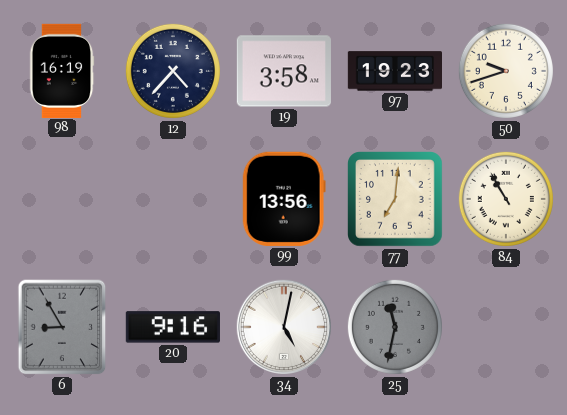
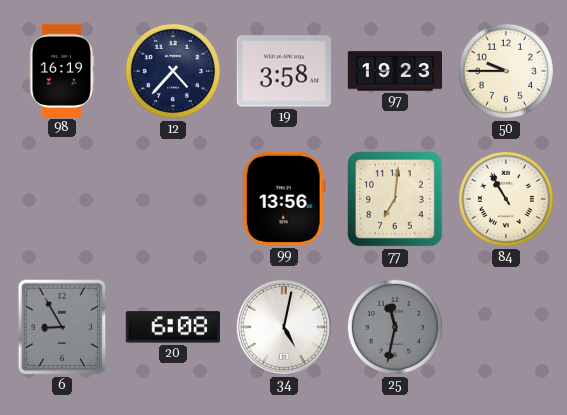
50: 9:42 -> 9:45
20: 9:16 -> 6:08
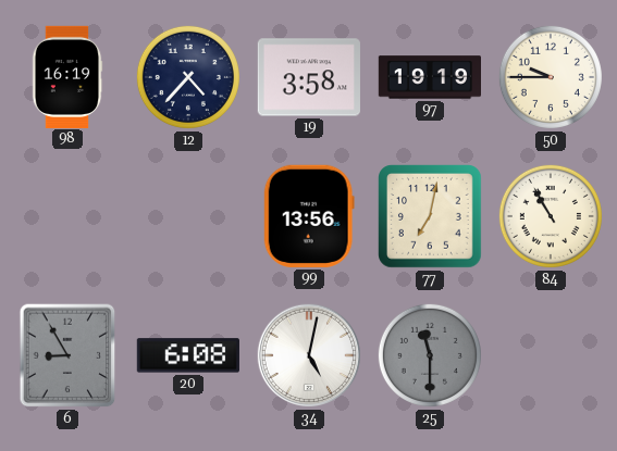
97: 19:23 -> 19:19
77: 7:01 -> 7:02
25: 11:32 -> 11:30
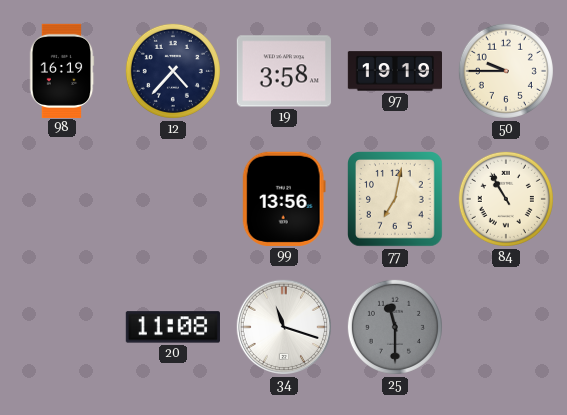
6: 8:55 -> none
20: 6:08 -> 11:08
34: 5:02 -> 11:18
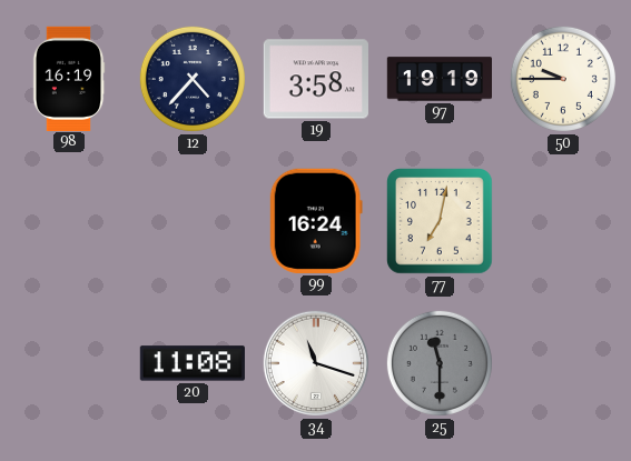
99: 13:56 -> 16:24
84: 10:55 -> none
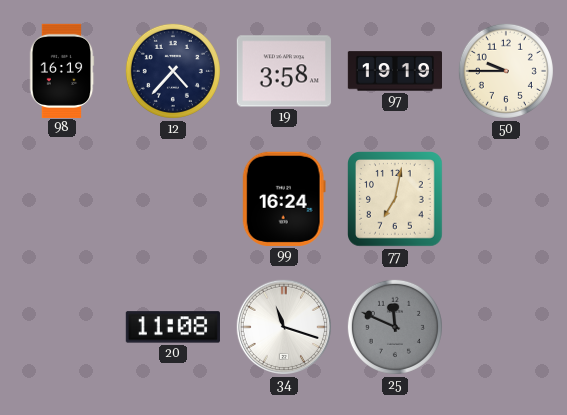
25: 11:30 -> 11:49
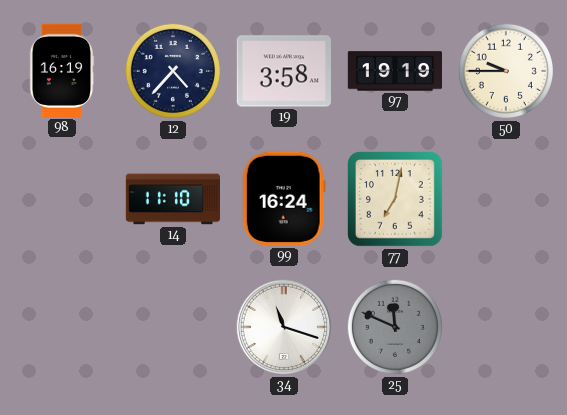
14: none -> 11:10
20: 11:08 -> none
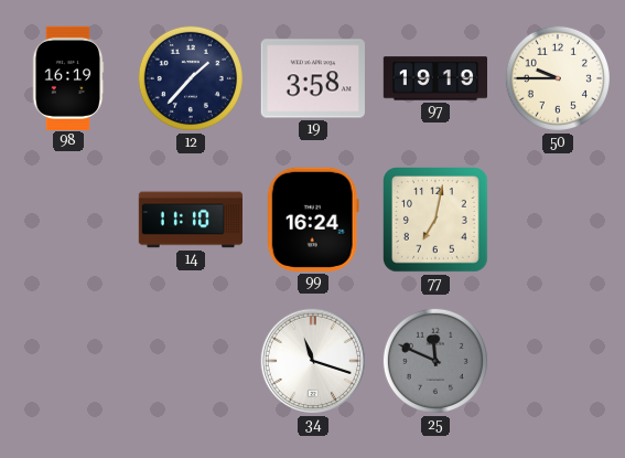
12: 4:37 -> 1:37
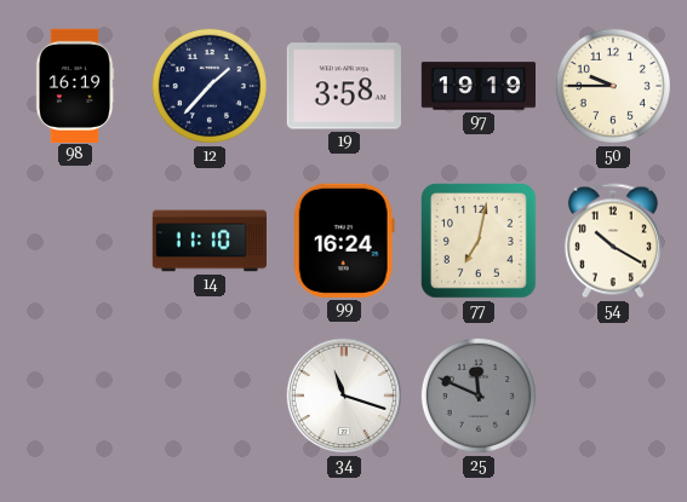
54: none -> 10:20
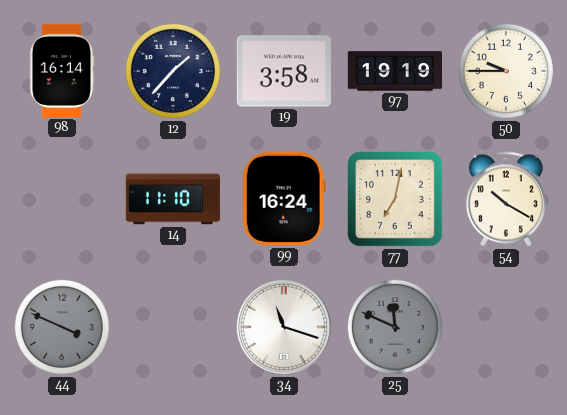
98: 16:19 -> 16:14
44: none -> 3:49
